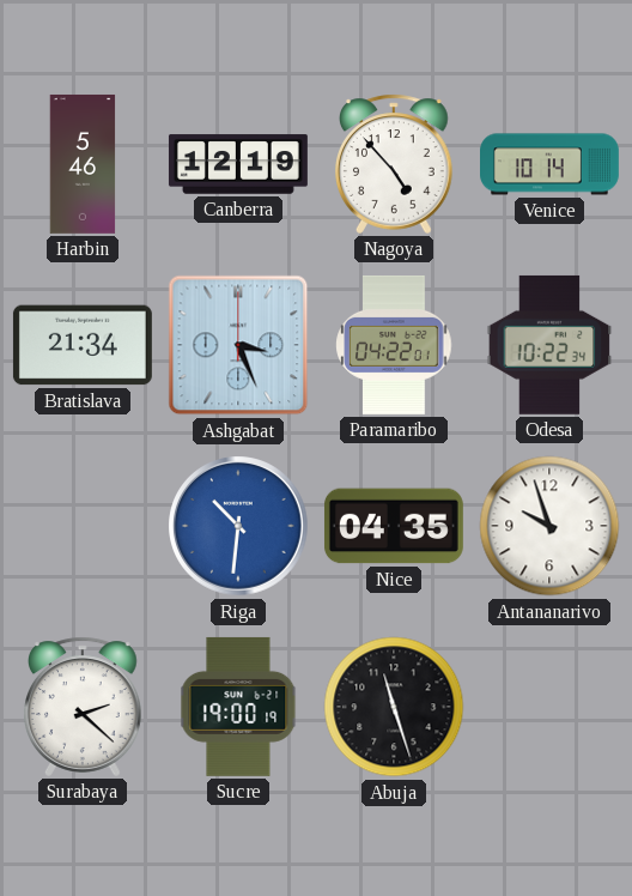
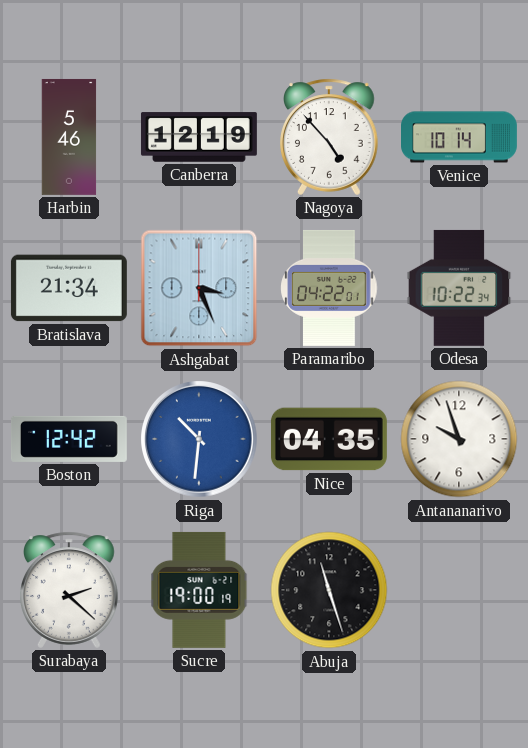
Boston: none -> 12:42
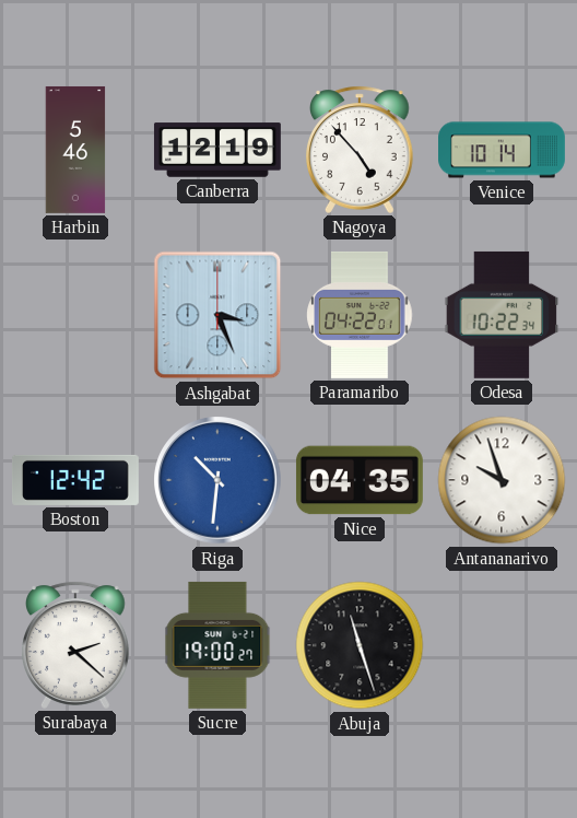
Bratislava: 21:34 -> none
Sucre: 19:00:19 -> 19:00:27
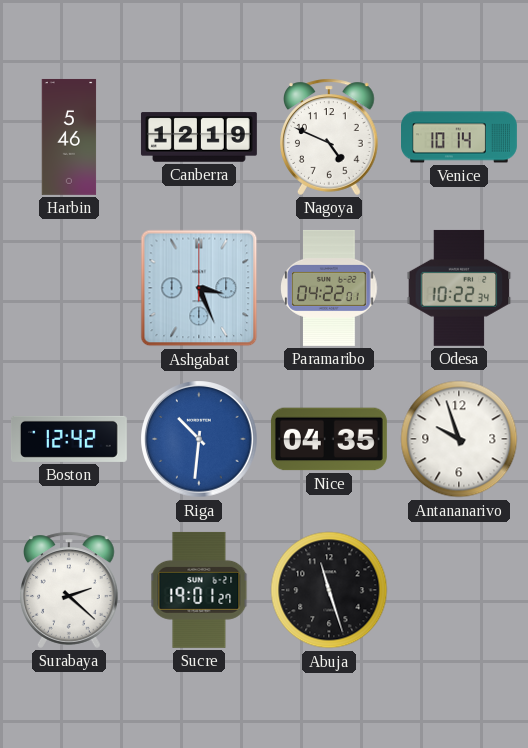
Nagoya: 4:53 -> 4:49
Sucre: 19:00 -> 19:01
